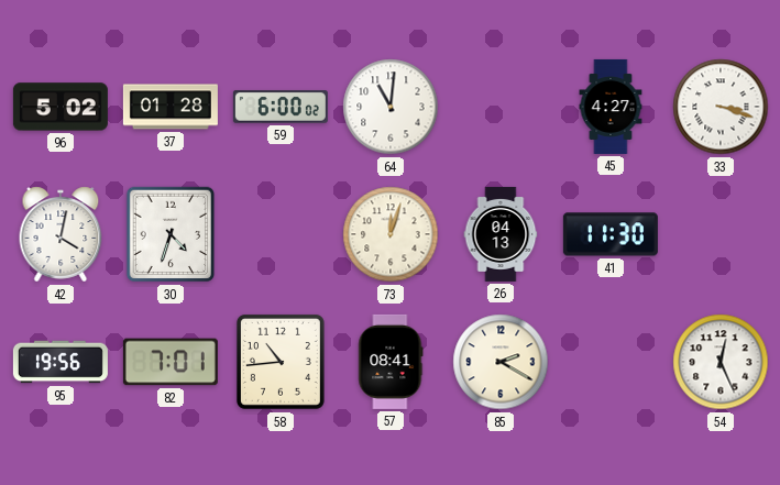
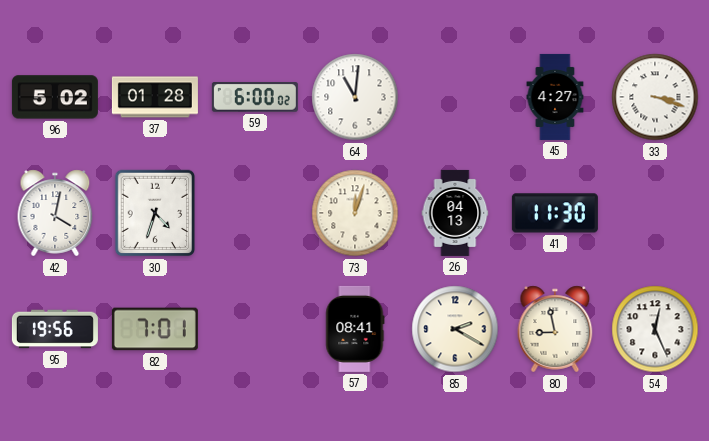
58: 10:44 -> none
80: none -> 8:58
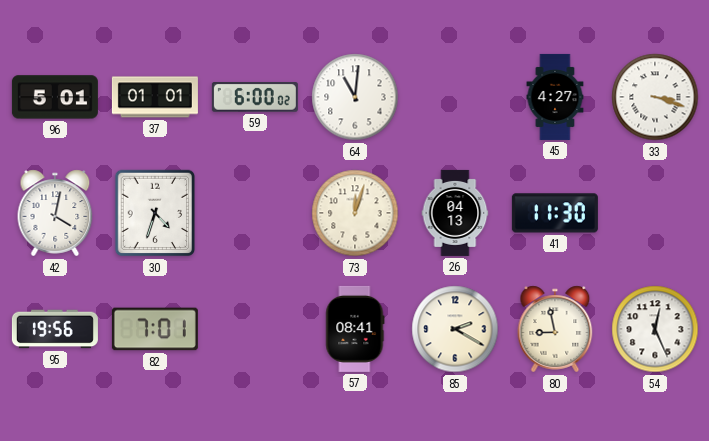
96: 5:02 -> 5:01
37: 01:28 -> 01:01
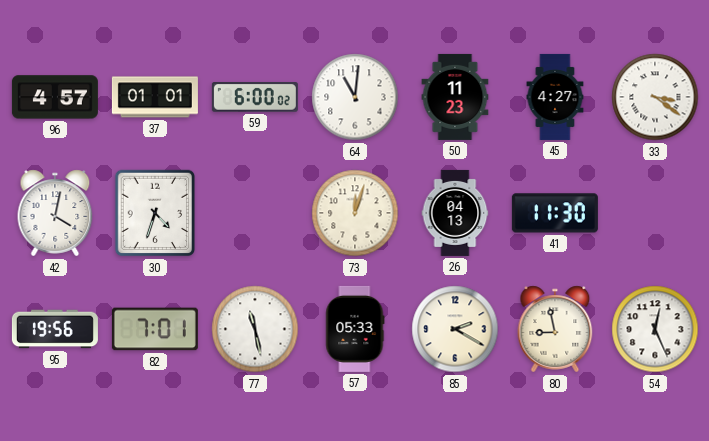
96: 5:01 -> 4:57
50: none -> 11:23
33: 3:18 -> 3:21
77: none -> 11:28
57: 08:41 -> 05:33
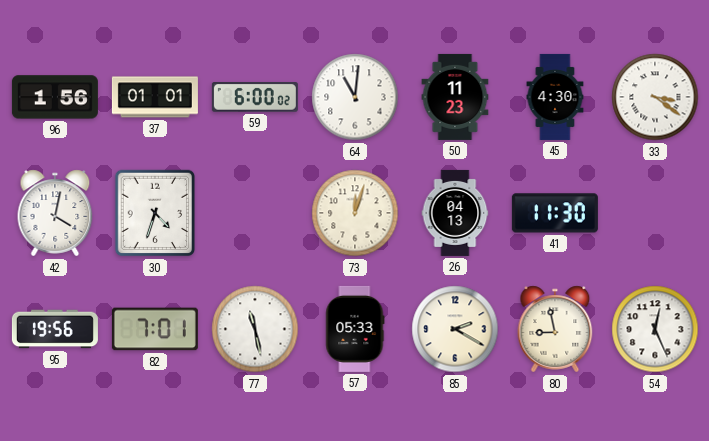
96: 4:57 -> 1:56
45: 4:27 -> 4:30
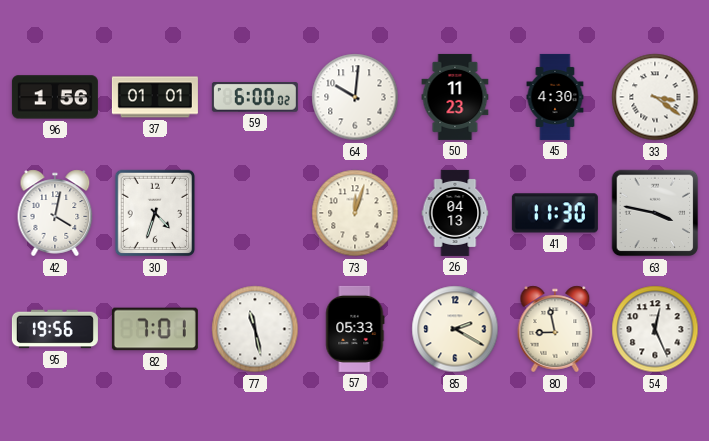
64: 11:01 -> 10:01
63: none -> 3:47
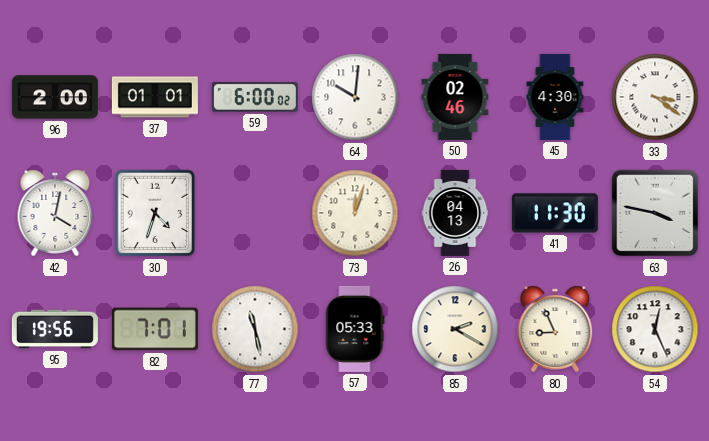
96: 1:56 -> 2:00
50: 11:23 -> 02:46
80: 8:58 -> 8:56
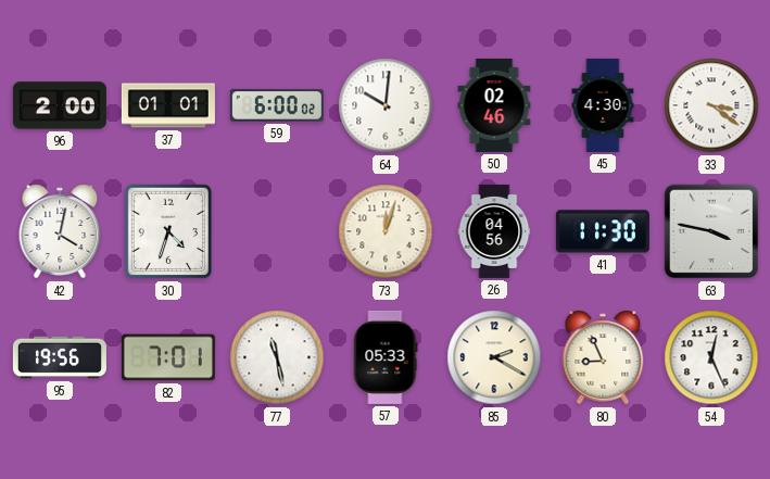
26: 04:13 -> 04:56
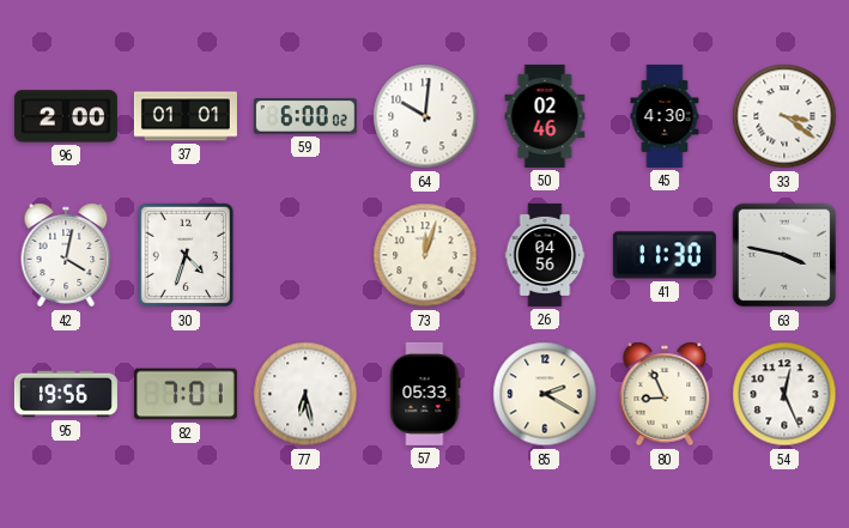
77: 11:28 -> 6:28
